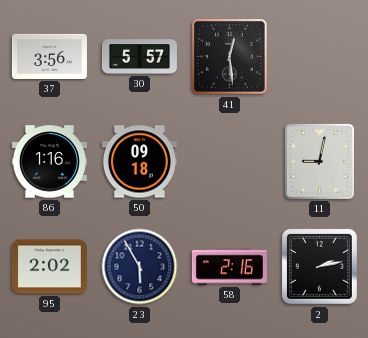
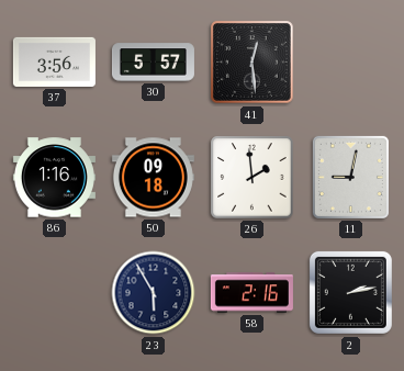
26: none -> 1:59
95: 2:02 -> none
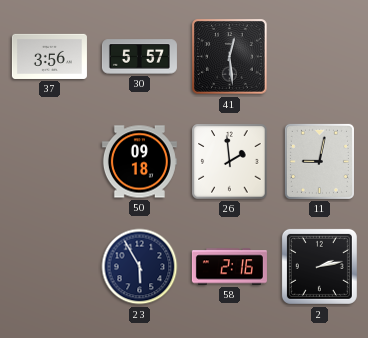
86: 1:16 -> none
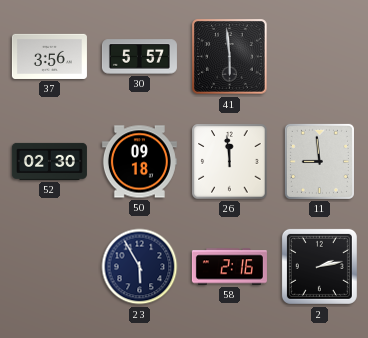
41: 12:29 -> 5:59
52: none -> 02:30
26: 1:59 -> 11:59
11: 9:02 -> 8:59
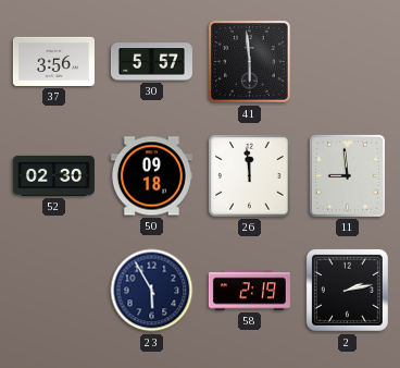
58: 2:16 -> 2:19
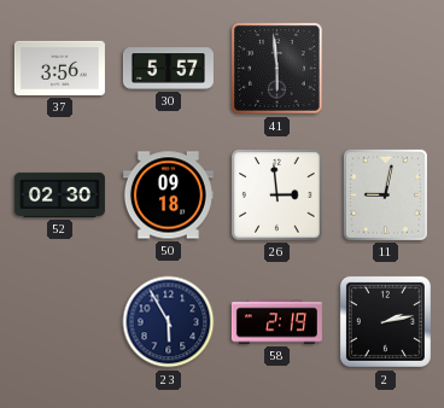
26: 11:59 -> 2:59
11: 8:59 -> 9:02
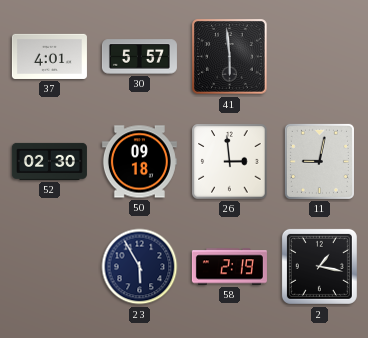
37: 3:56 -> 4:01
2: 2:13 -> 1:17
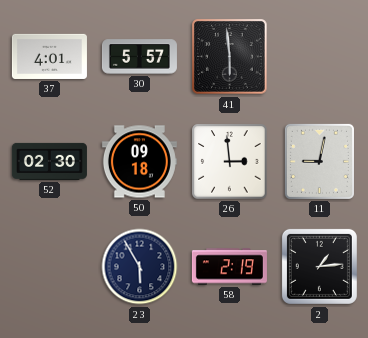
2: 1:17 -> 1:14
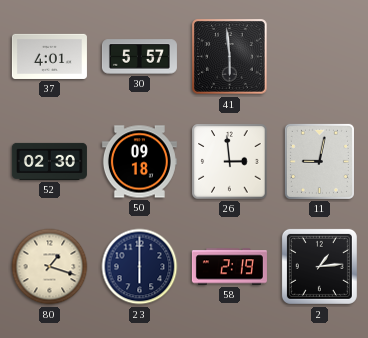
80: none -> 1:18
23: 5:55 -> 6:00
